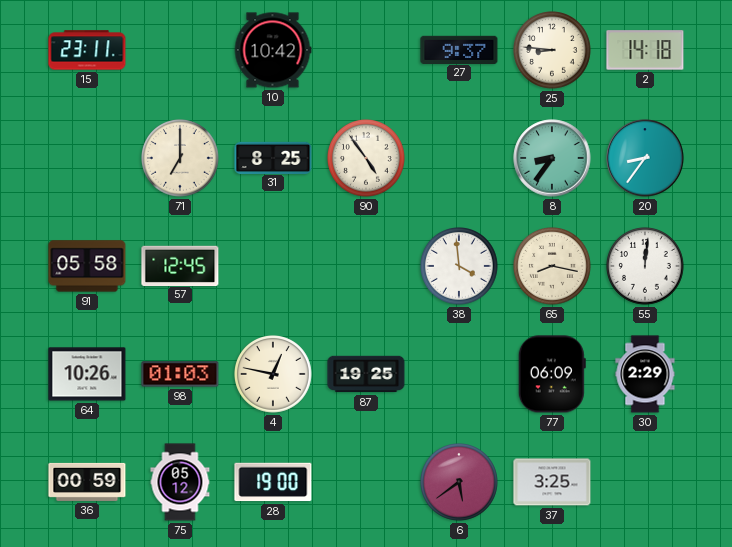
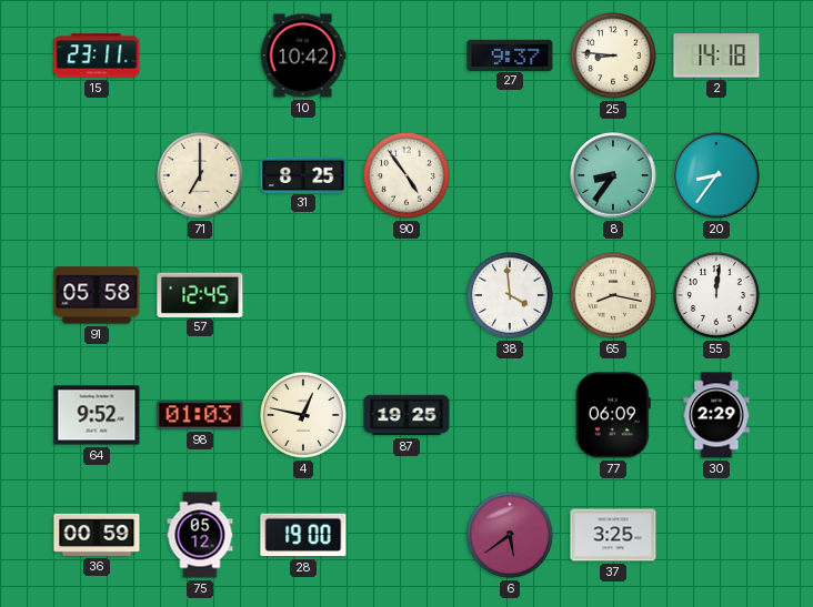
64: 10:26 -> 9:52
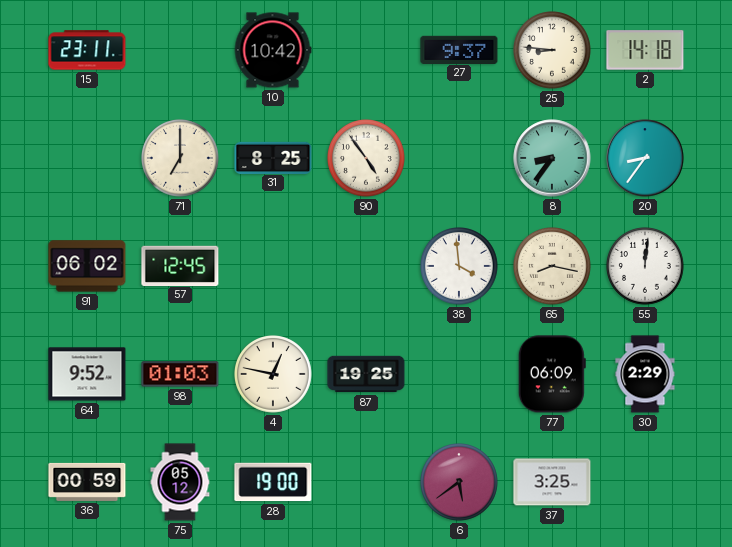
91: 05:58 -> 06:02
